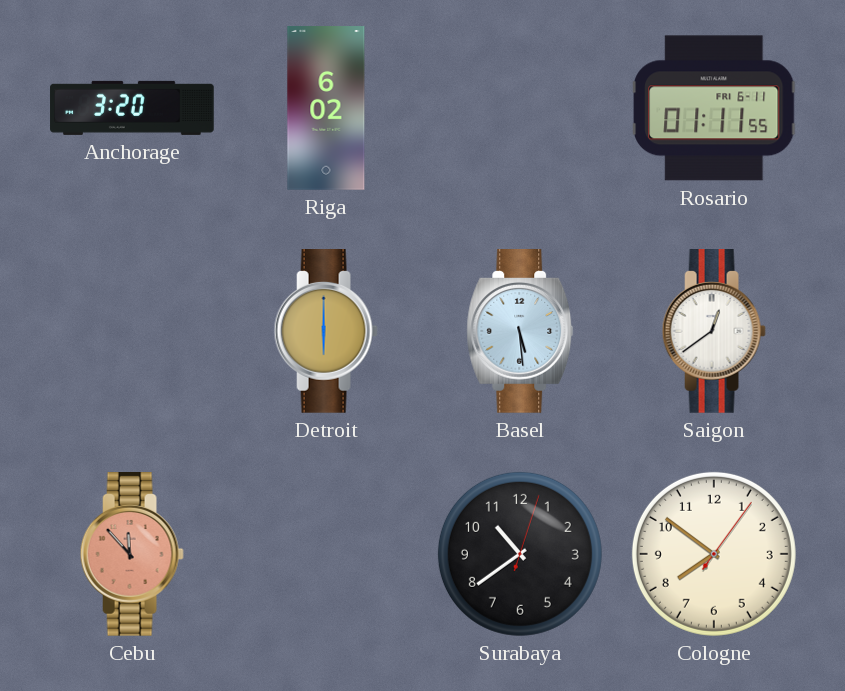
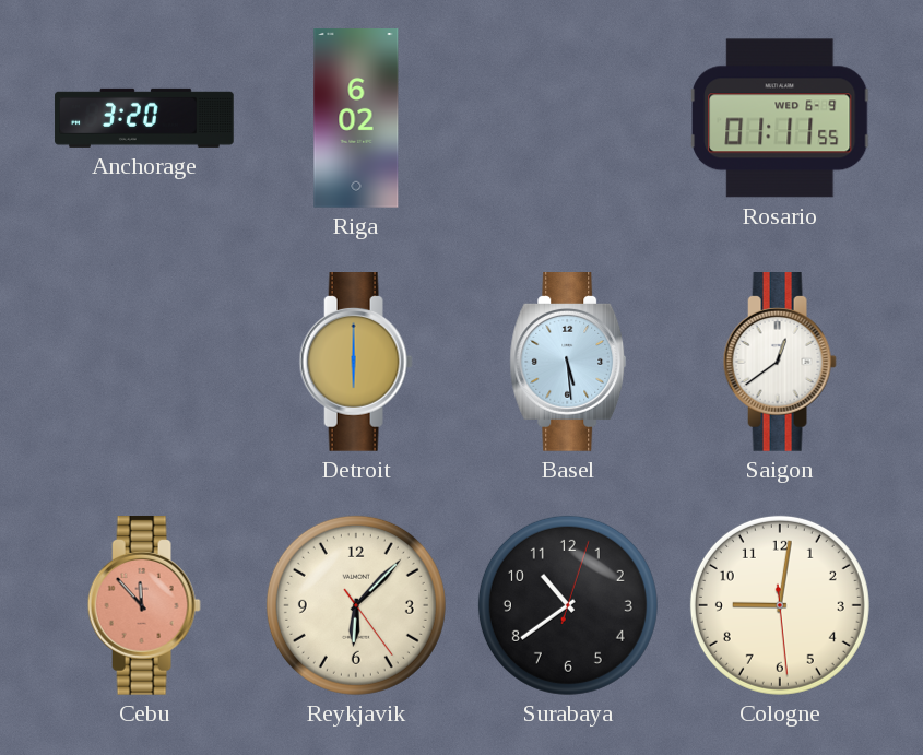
Rosario date: FRI 6-11 -> WED 6-9
Reykjavik: none -> 6:07
Cologne: 7:51 -> 9:01
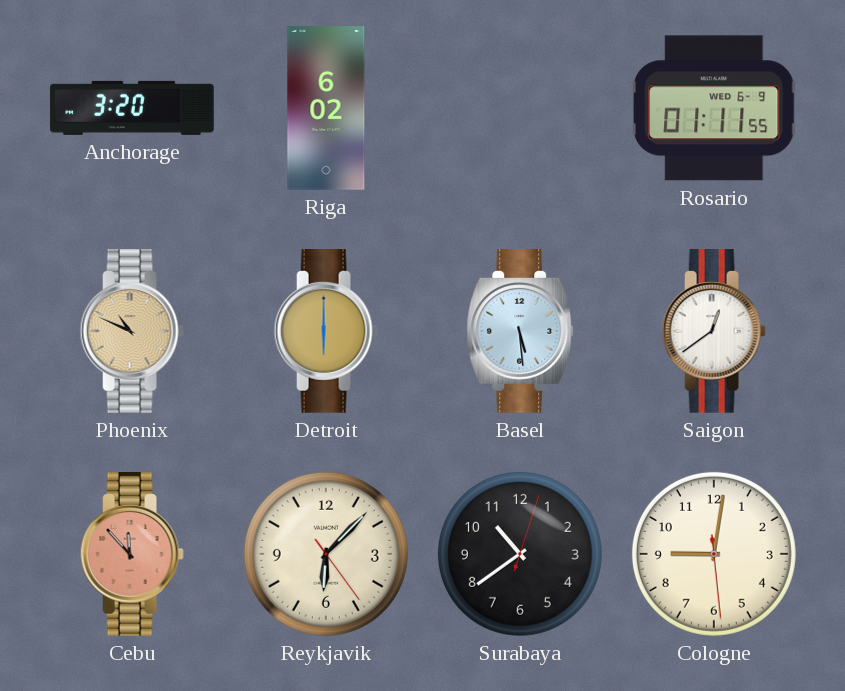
Phoenix: none -> 10:49
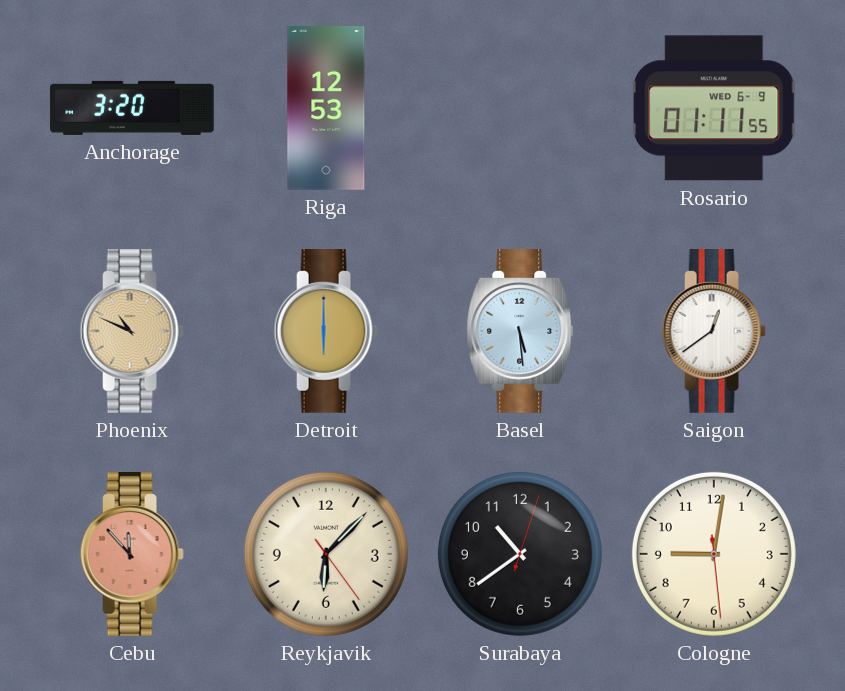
Riga: 6:02 -> 12:53
